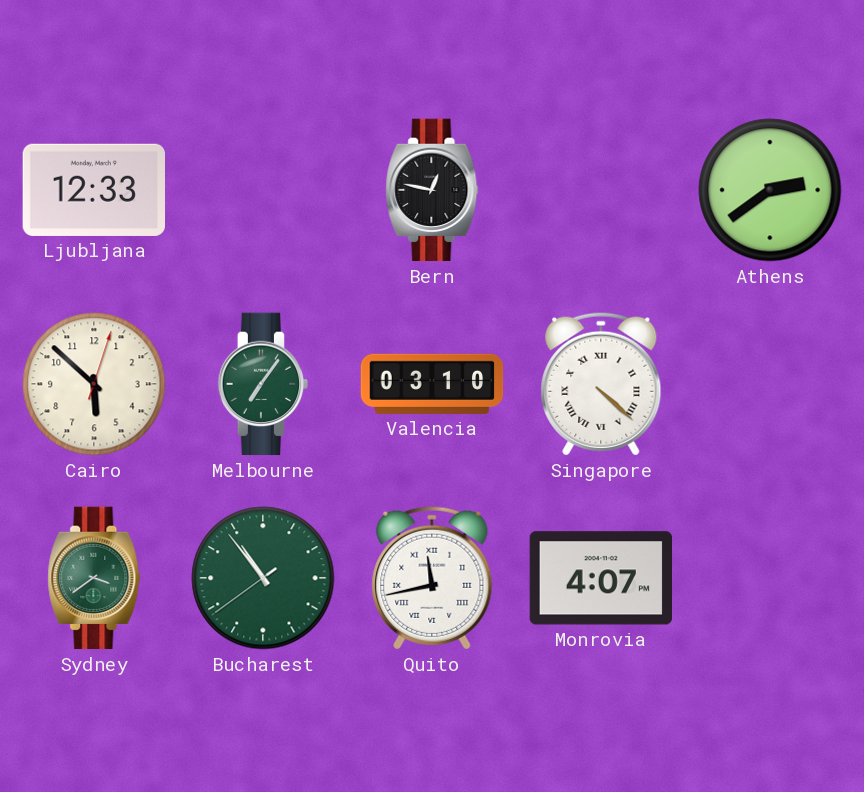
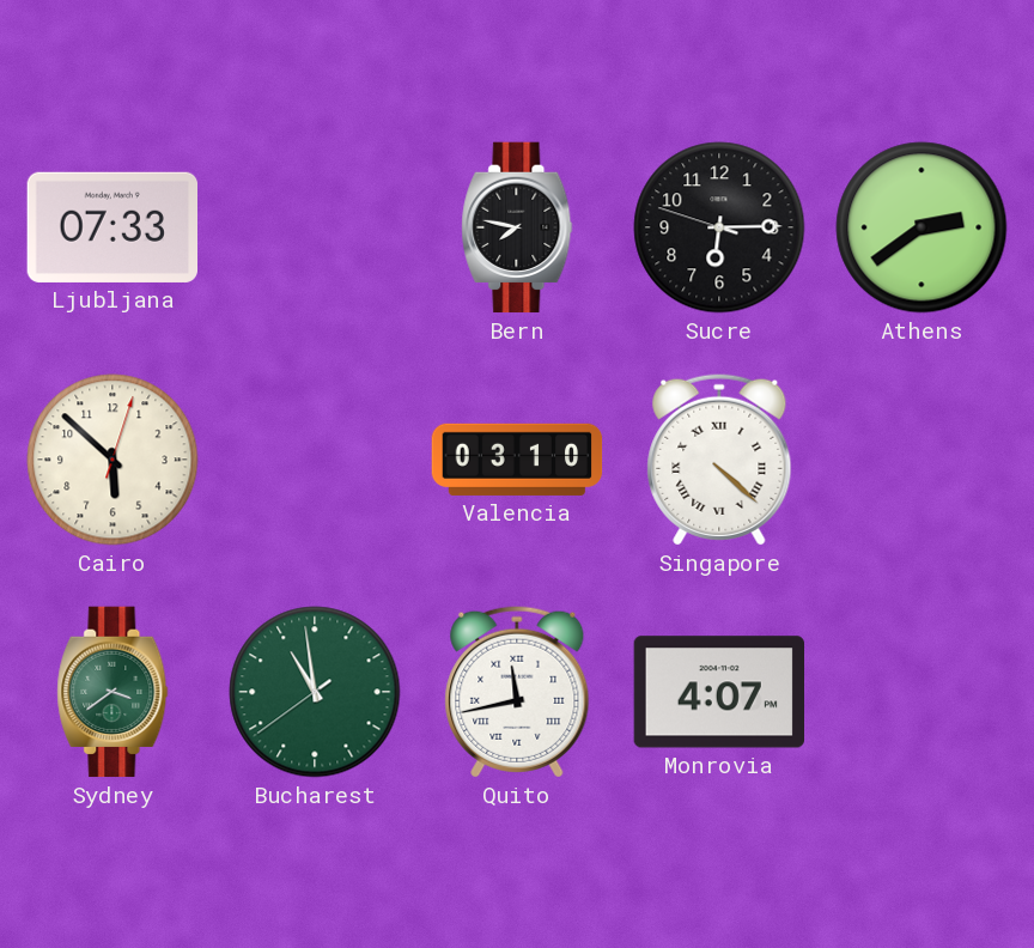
Ljubljana: 12:33 -> 07:33
Bern: 12:47 -> 7:47
Sucre: none -> 6:14
Melbourne: 7:06 -> none
Bucharest: 10:53 -> 10:58
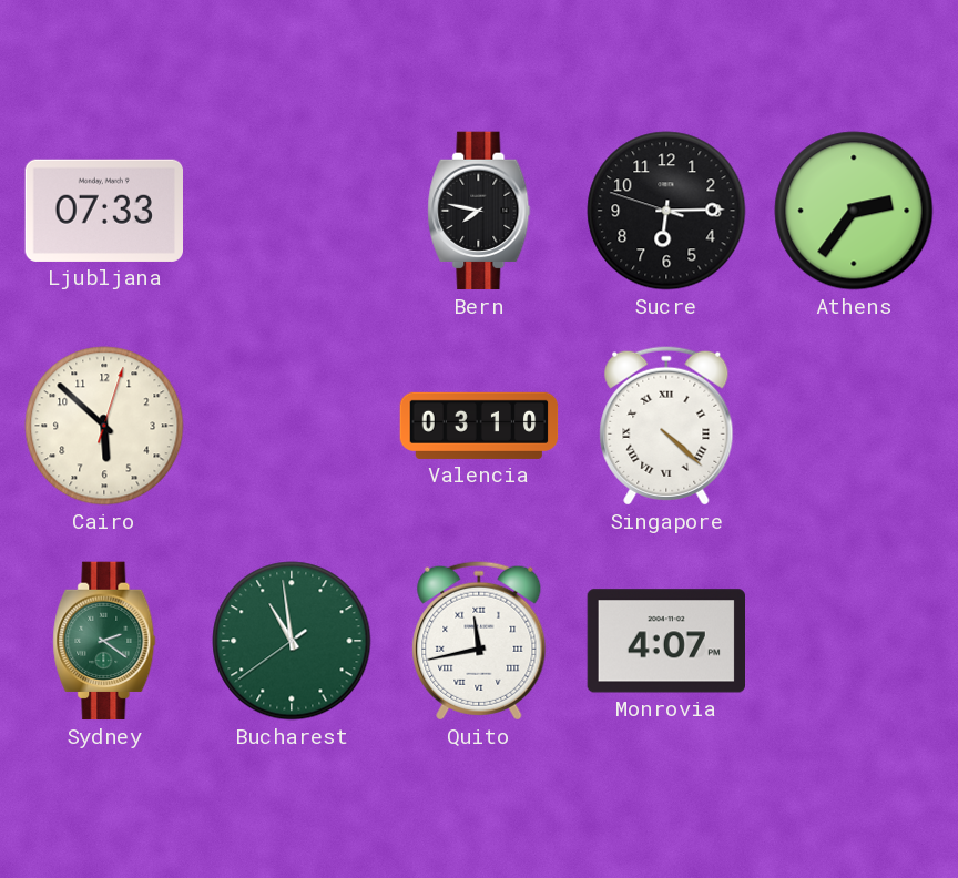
Athens: 2:39 -> 2:36
Sydney: 3:39 -> 2:21
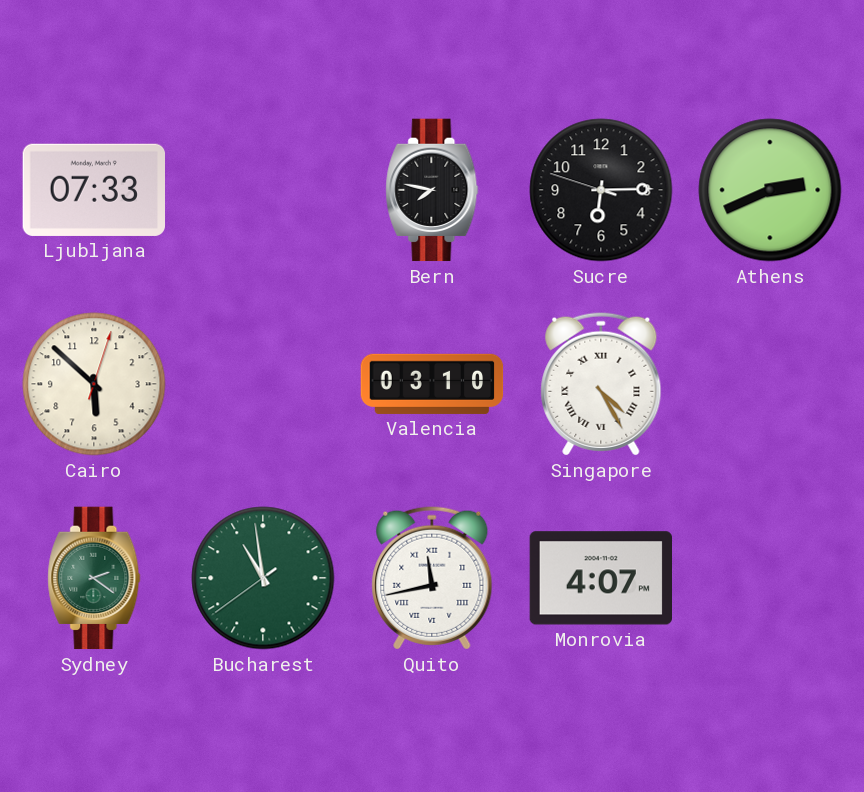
Athens: 2:36 -> 2:41
Singapore: 4:22 -> 4:25
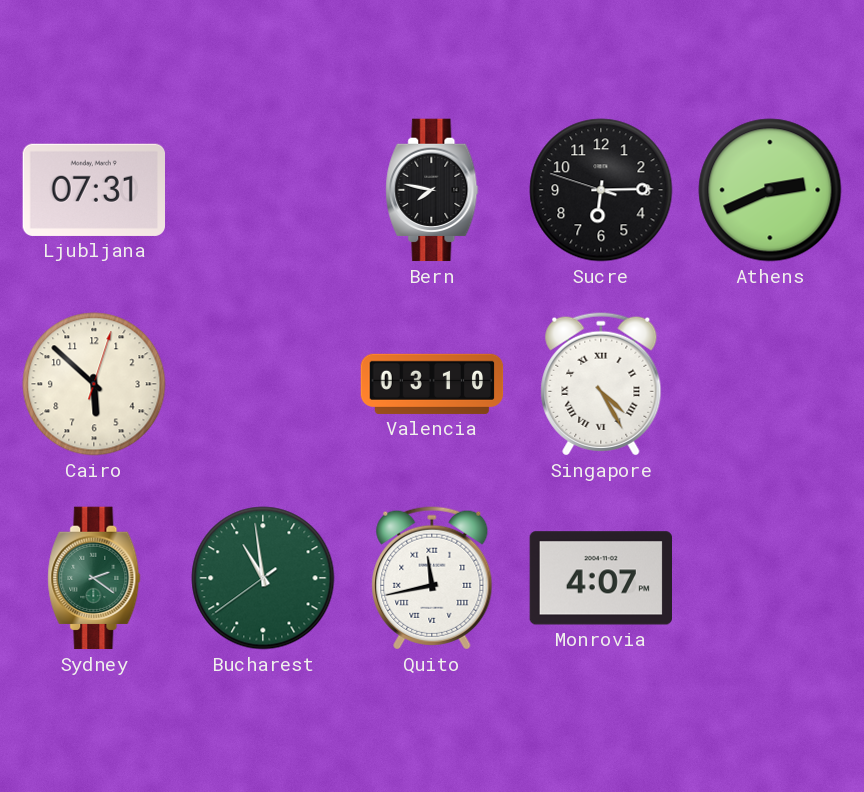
Ljubljana: 07:33 -> 07:31
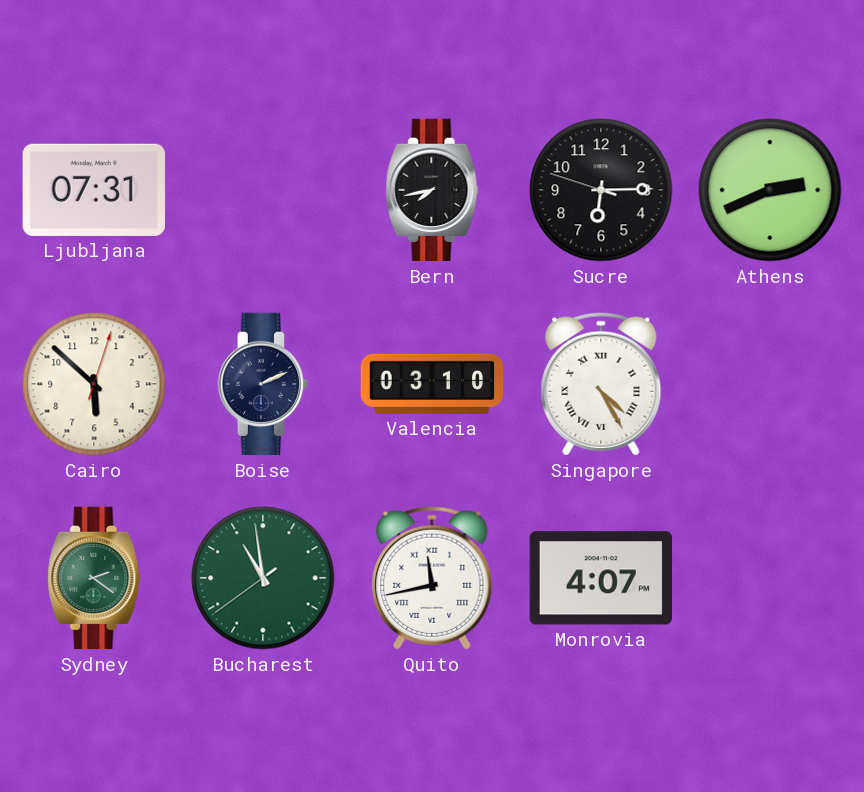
Bern: 7:47 -> 7:43
Boise: none -> 2:11
